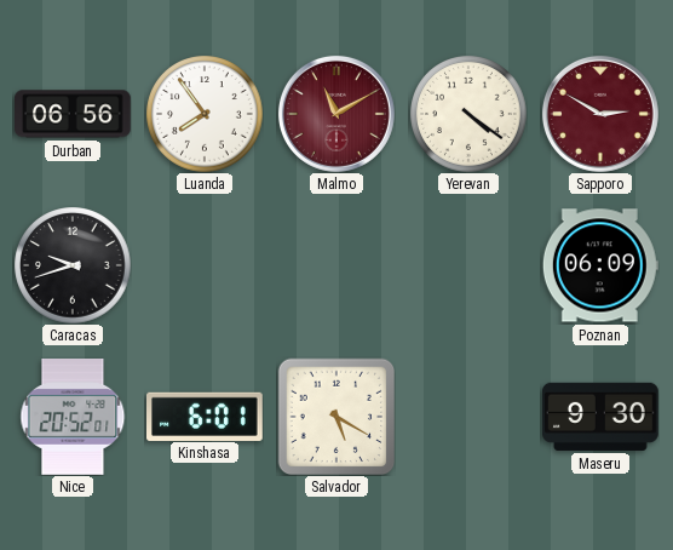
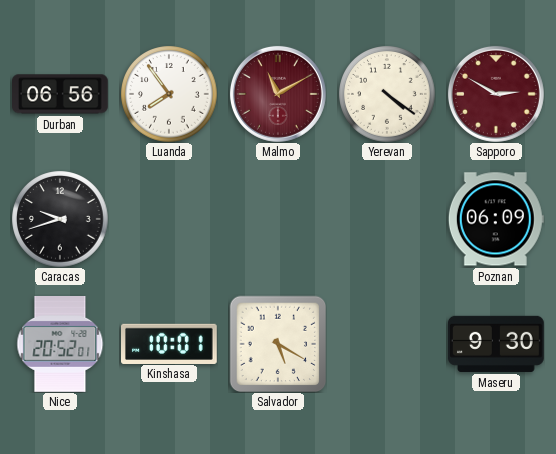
Kinshasa: 6:01 -> 10:01
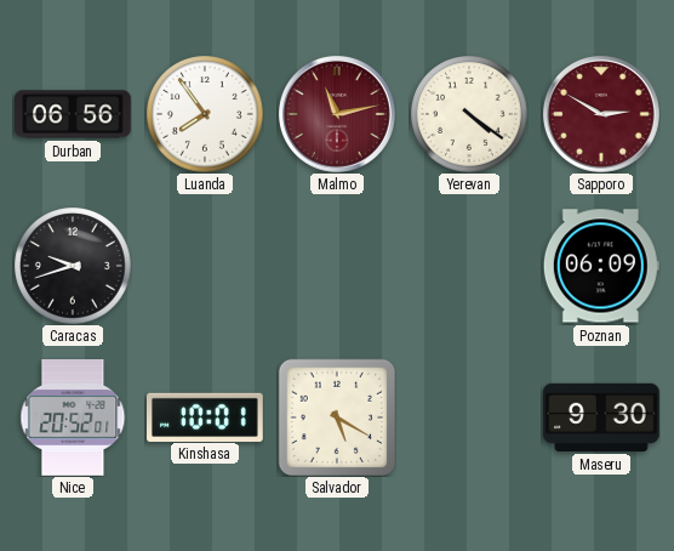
Malmo: 11:10 -> 11:13
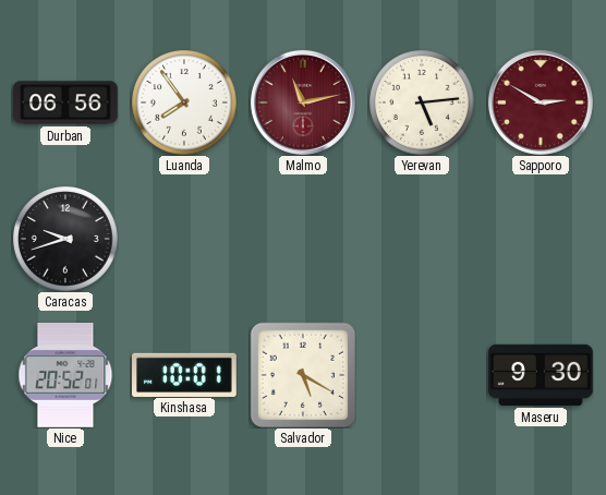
Yerevan: 4:21 -> 5:14
Poznan: 06:09 -> none
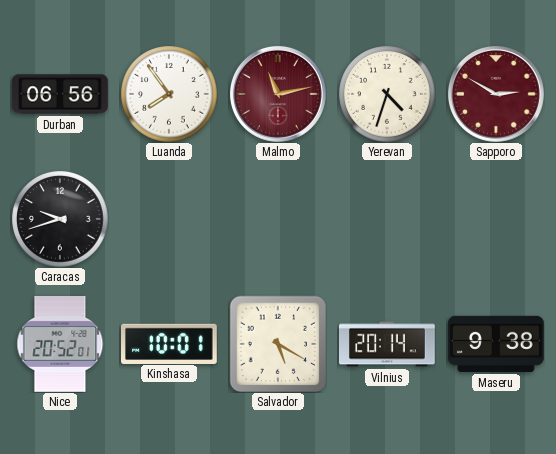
Yerevan: 5:14 -> 4:33
Vilnius: none -> 20:14
Maseru: 9:30 -> 9:38
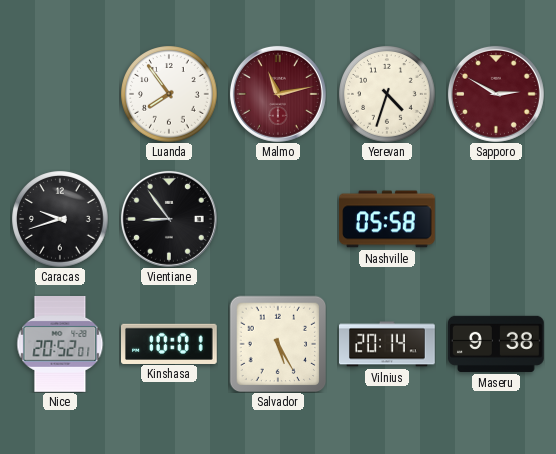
Durban: 06:56 -> none
Vientiane: none -> 8:54
Nashville: none -> 05:58
Salvador: 5:20 -> 5:25
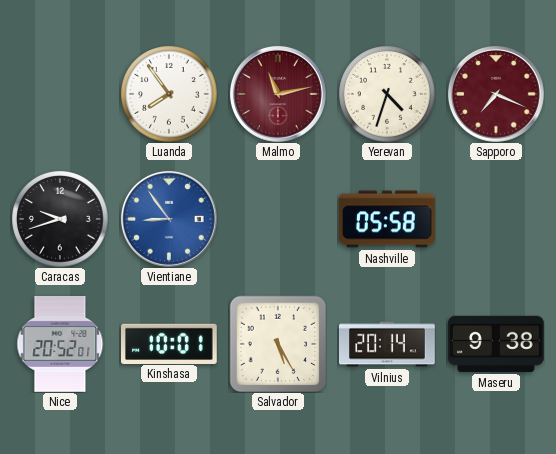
Sapporo: 2:50 -> 7:19
Vientiane dial: black -> blue
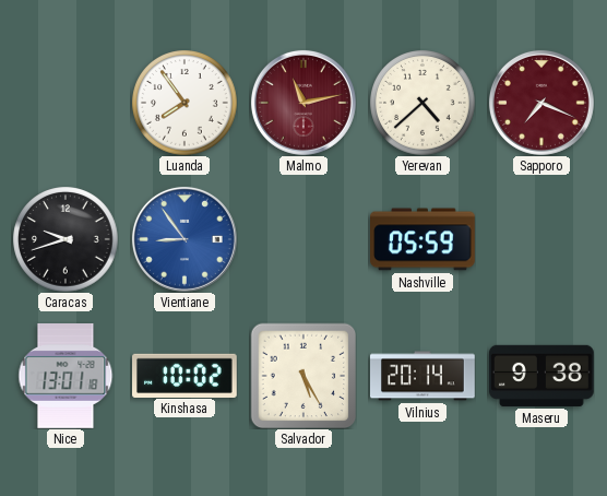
Yerevan: 4:33 -> 4:38
Nashville: 05:58 -> 05:59
Nice: 20:52 -> 13:01
Kinshasa: 10:01 -> 10:02
